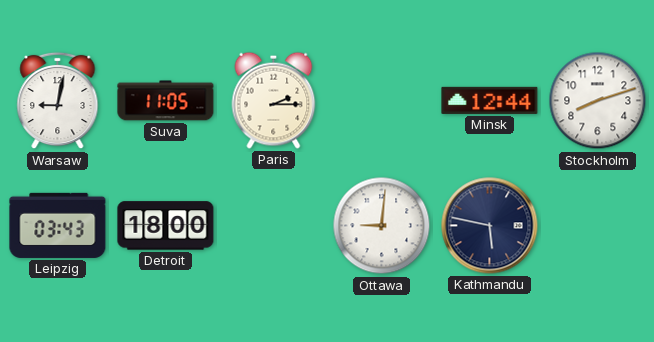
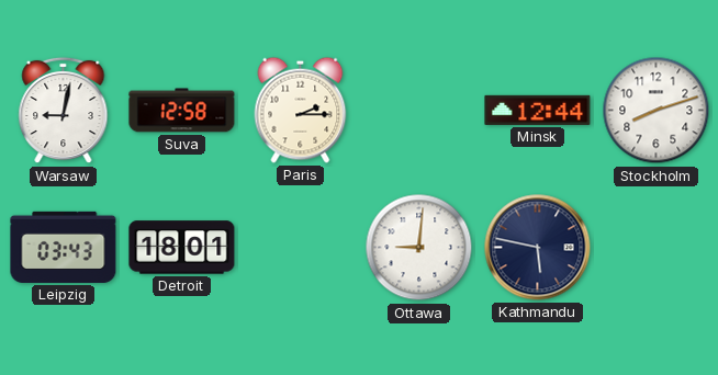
Suva: 11:05 -> 12:58
Detroit: 18:00 -> 18:01
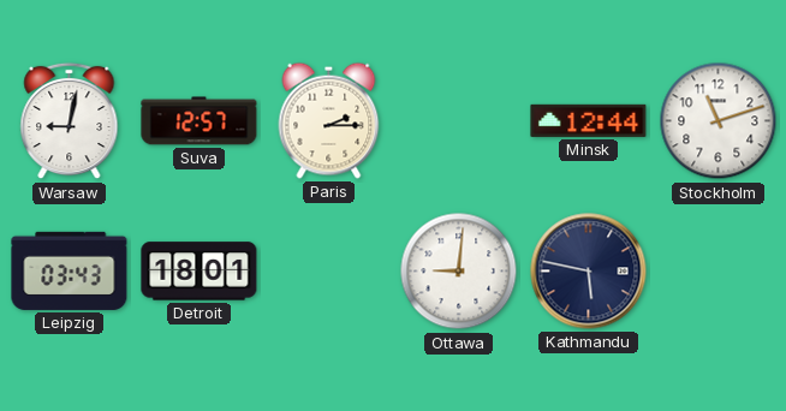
Suva: 12:58 -> 12:57
Stockholm: 8:12 -> 11:12
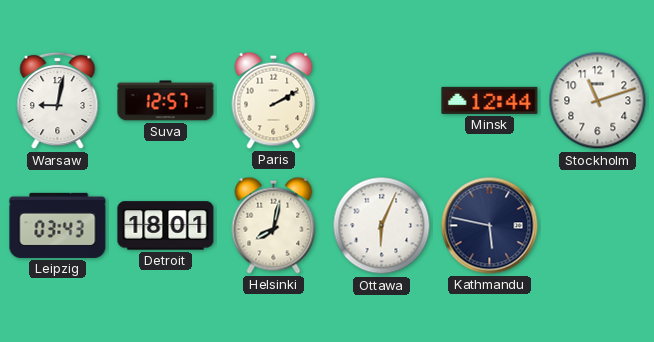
Paris: 2:15 -> 2:10
Helsinki: none -> 8:02
Ottawa: 9:01 -> 6:04
